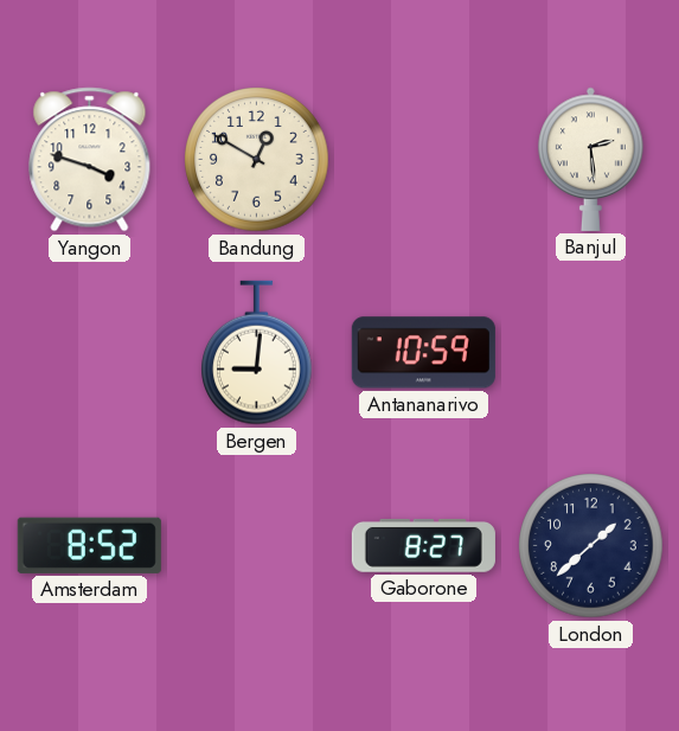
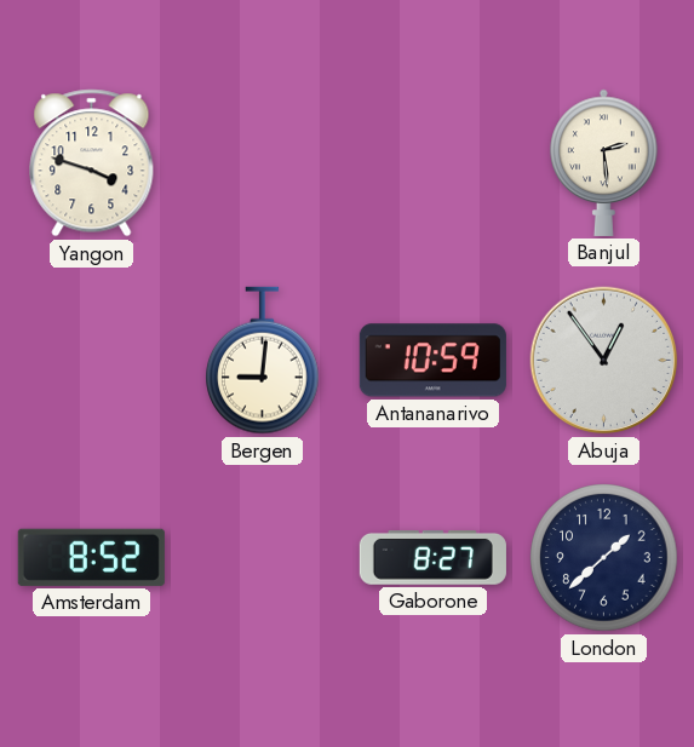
Bandung: 12:50 -> none
Abuja: none -> 12:54
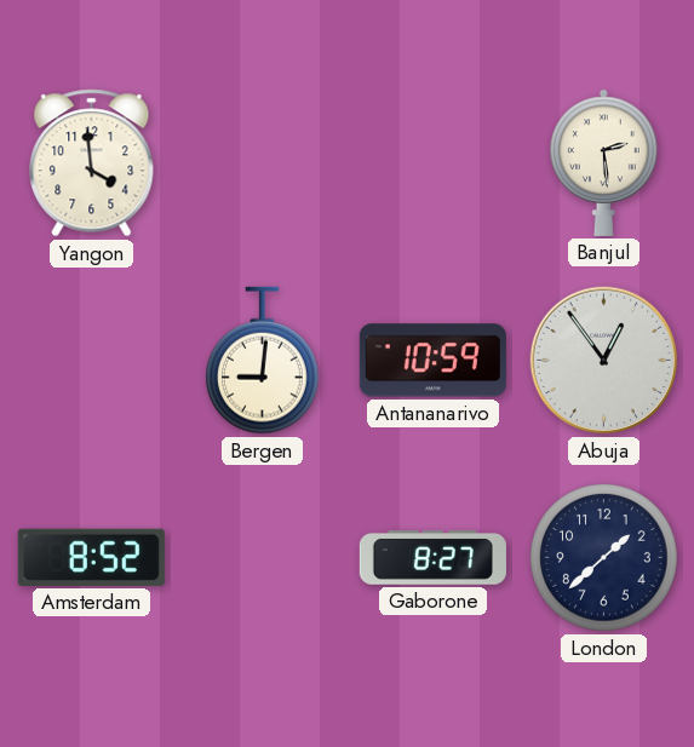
Yangon: 3:48 -> 3:59
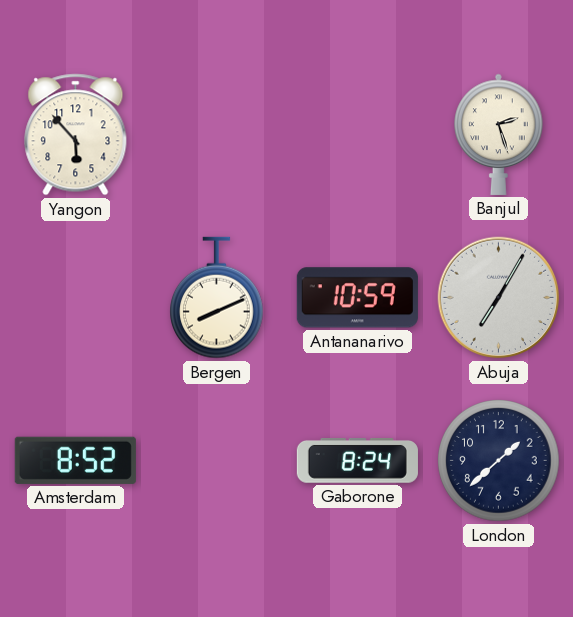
Yangon: 3:59 -> 5:53
Banjul: 2:29 -> 2:27
Bergen: 9:01 -> 8:11
Abuja: 12:54 -> 7:05
Gaborone: 8:27 -> 8:24
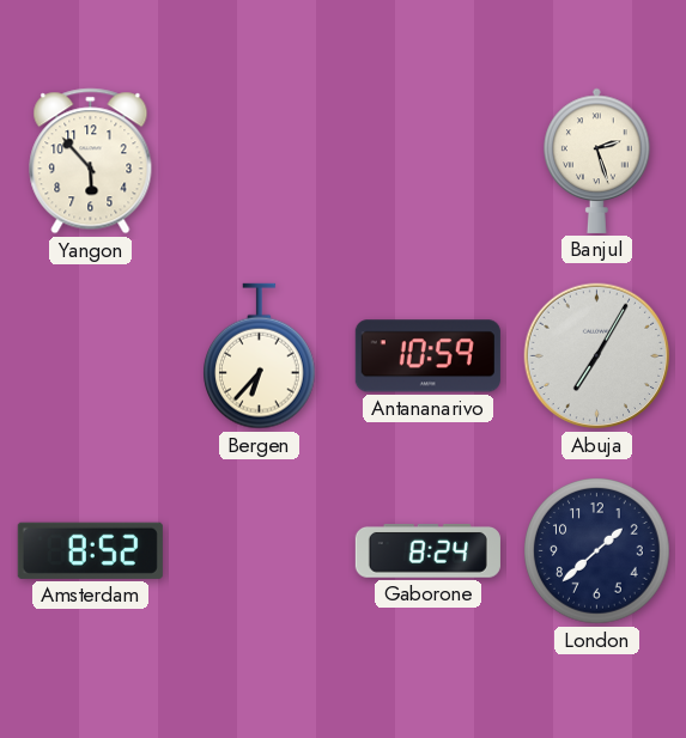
Bergen: 8:11 -> 6:37
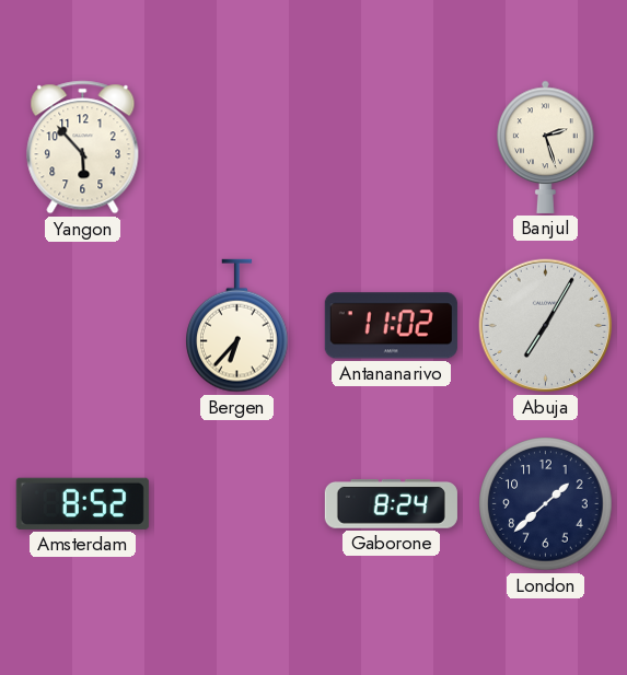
Antananarivo: 10:59 -> 11:02
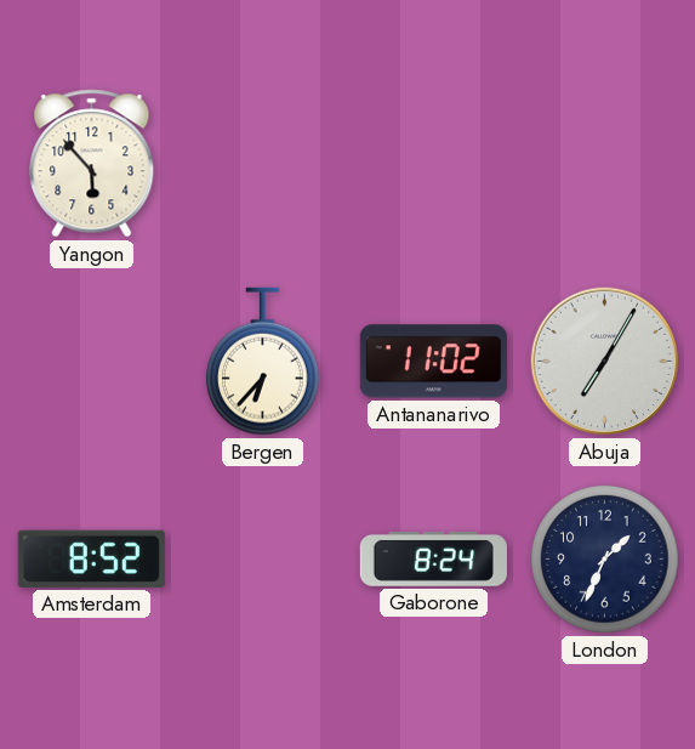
Banjul: 2:27 -> none
London: 1:38 -> 1:34
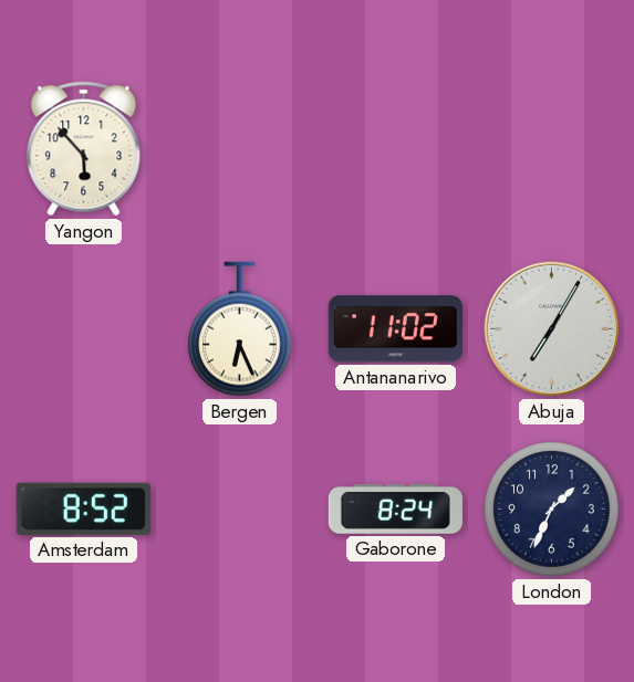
Bergen: 6:37 -> 6:26
